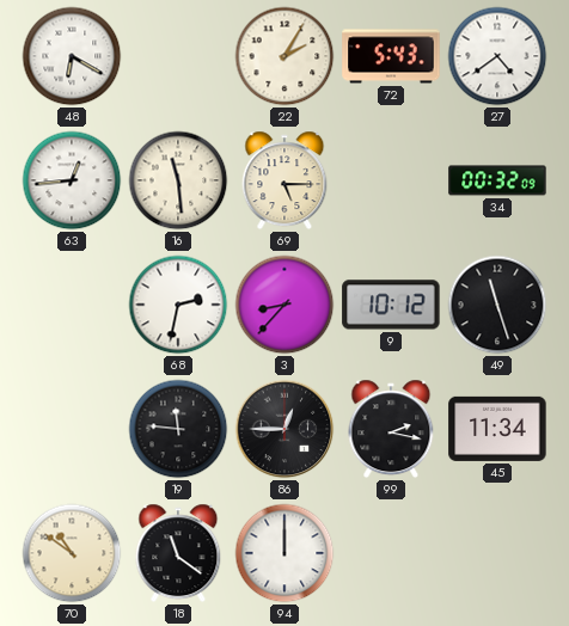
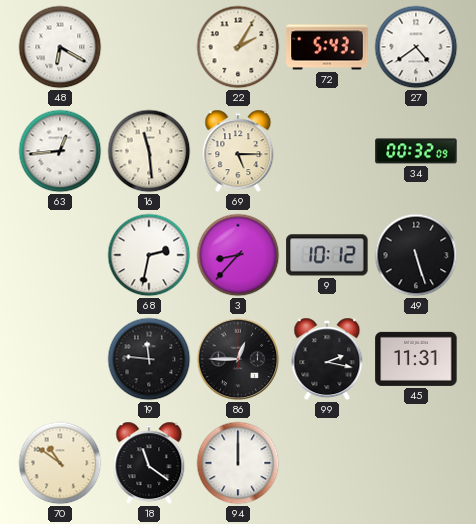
49: 11:27 -> 5:27
45: 11:34 -> 11:31
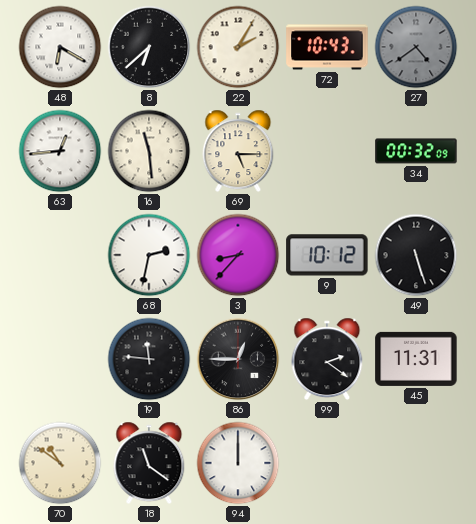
8: none -> 6:38
72: 5:43 -> 10:43
27 dial: white -> grey
99: 2:17 -> 2:21
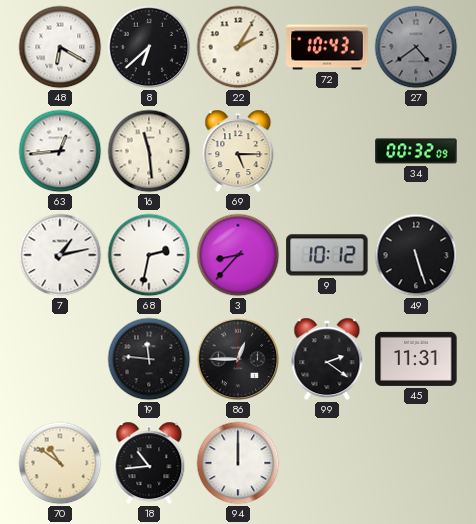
7: none -> 1:13
18: 11:21 -> 10:44
